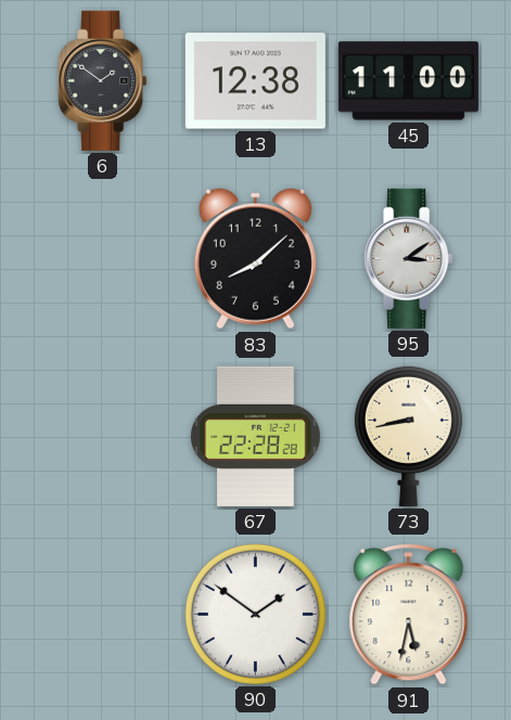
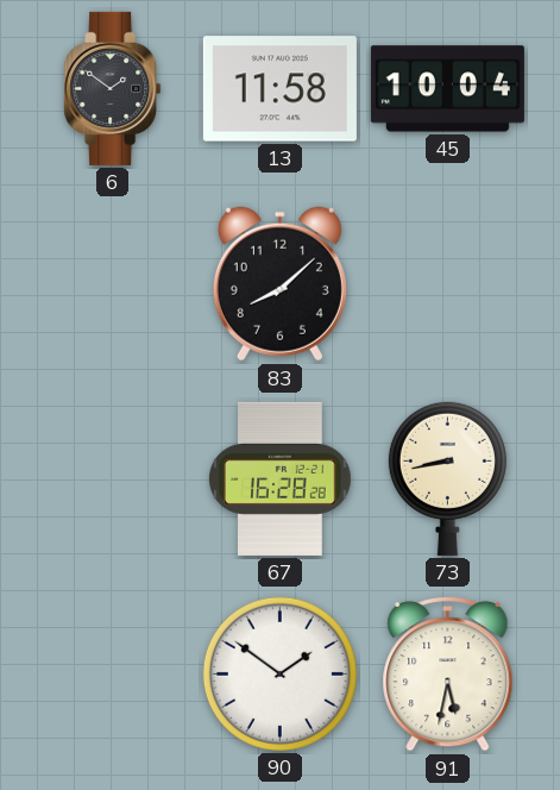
13: 12:38 -> 11:58
45: 11:00 -> 10:04
95: 3:09 -> none
67: 22:28 -> 16:28
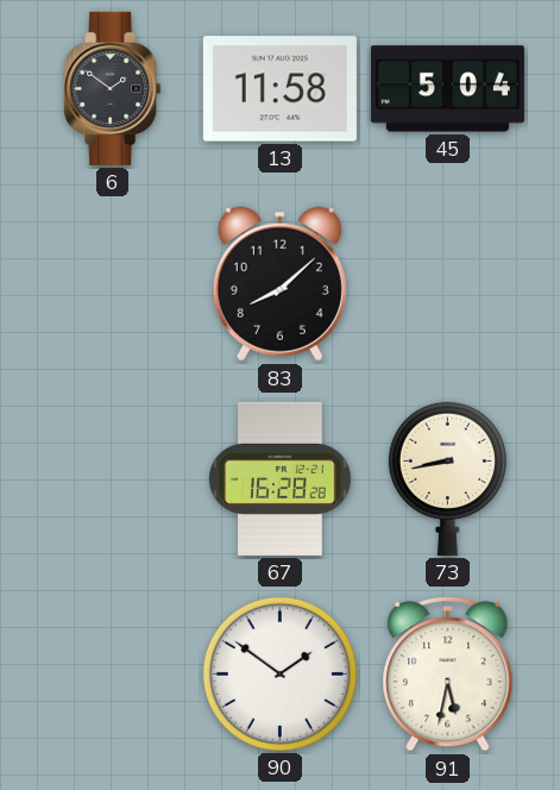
45: 10:04 -> 5:04
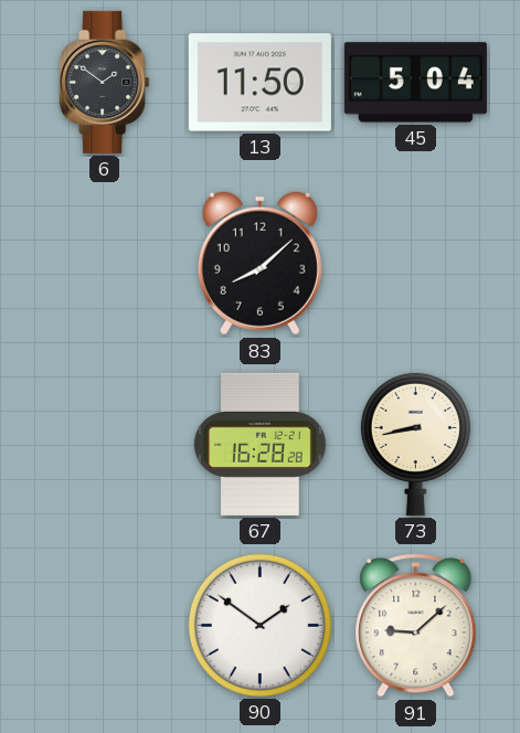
13: 11:58 -> 11:50
91: 5:32 -> 9:08
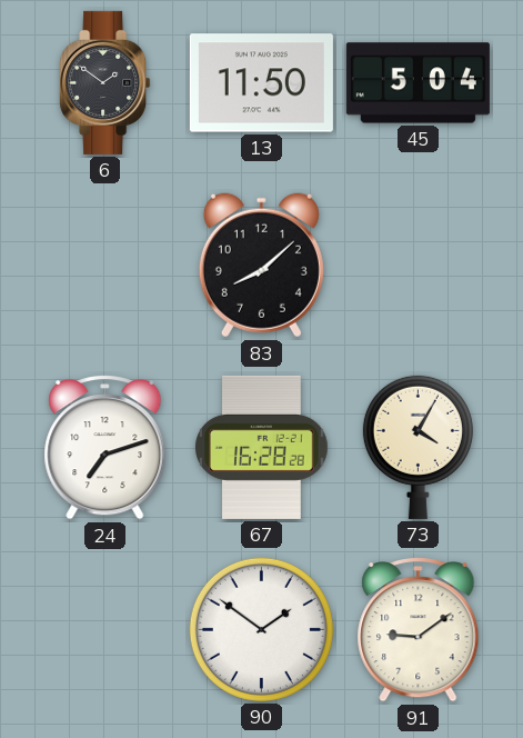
24: none -> 7:12
73: 8:43 -> 4:05
91: 9:08 -> 9:09
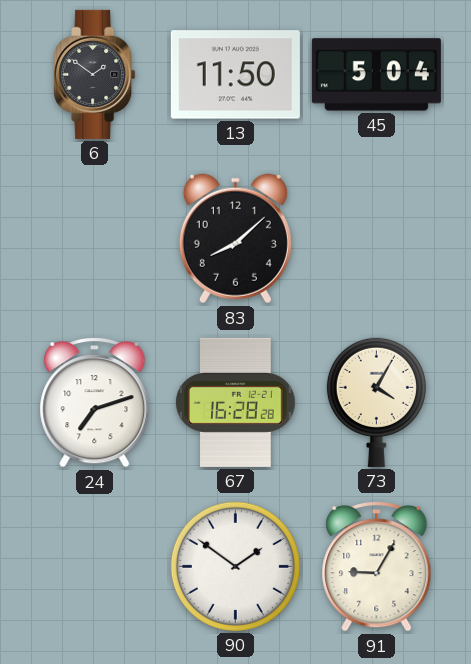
91: 9:09 -> 9:05
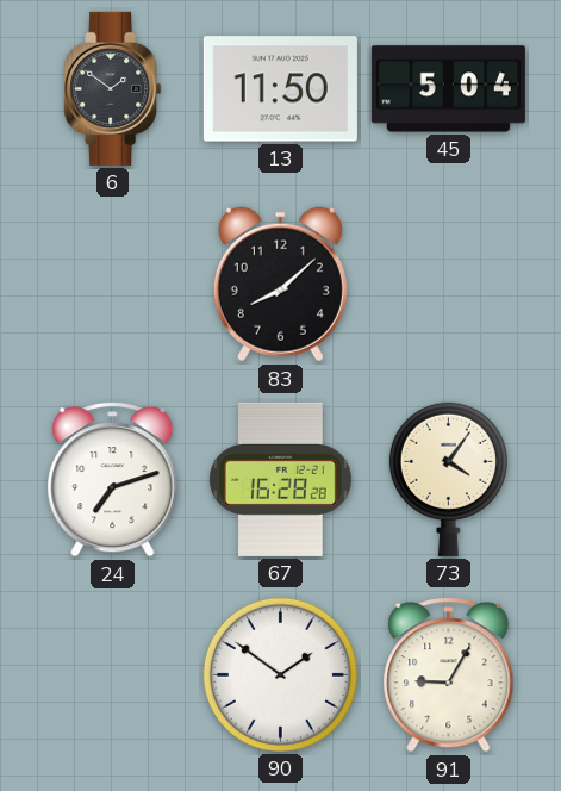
73: 4:05 -> 4:06
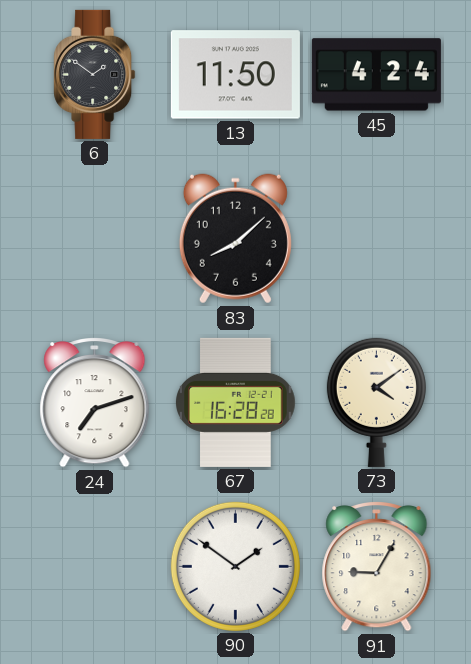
45: 5:04 -> 4:24
73: 4:06 -> 4:09
